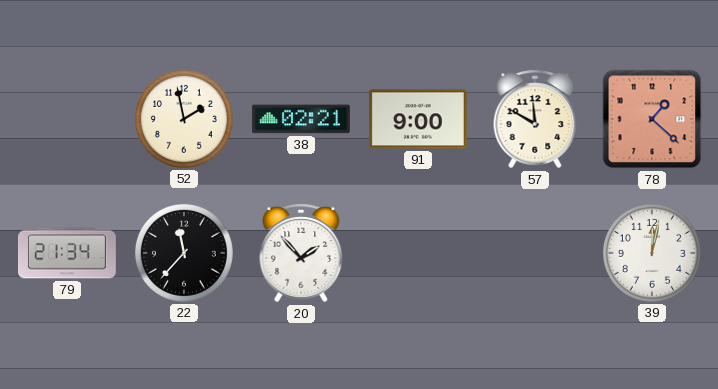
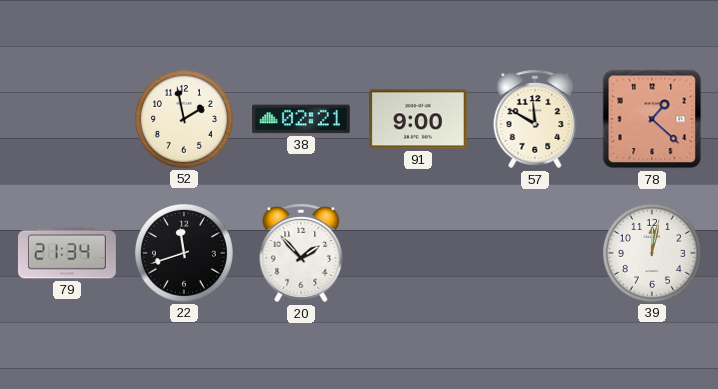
22: 11:37 -> 11:42
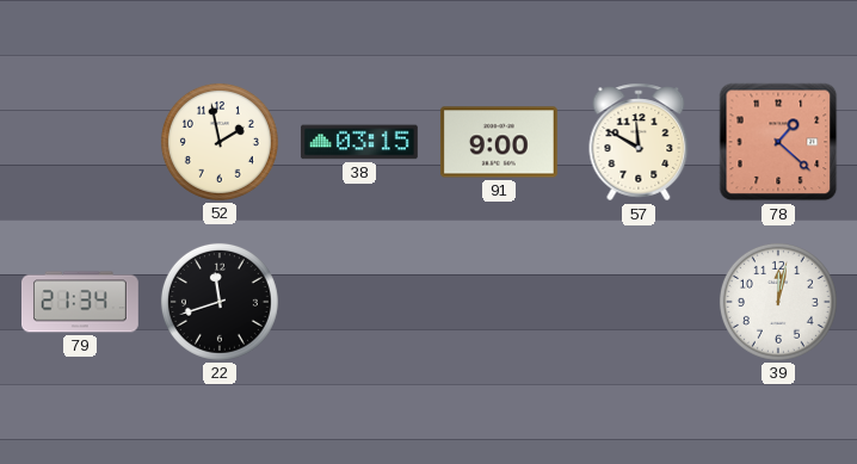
38: 02:21 -> 03:15
20: 1:53 -> none
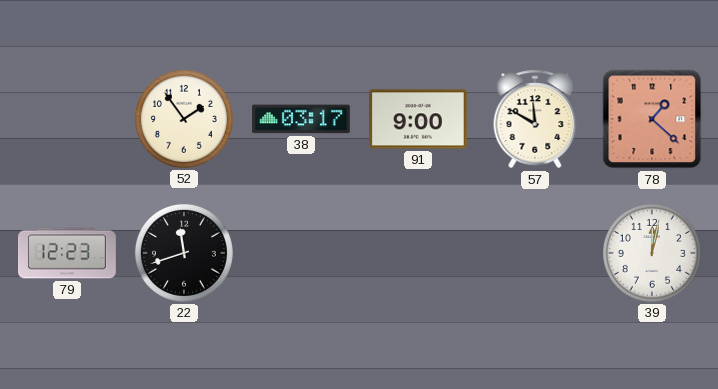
52: 1:58 -> 1:54
38: 03:15 -> 03:17
79: 21:34 -> 12:23
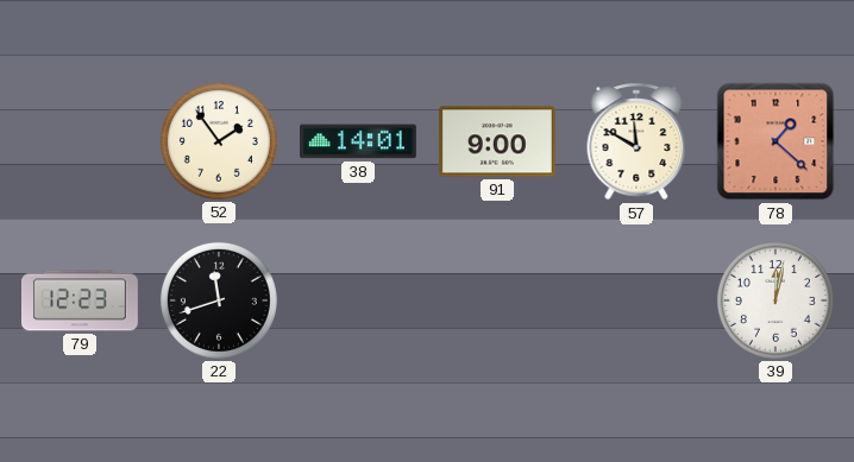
38: 03:17 -> 14:01
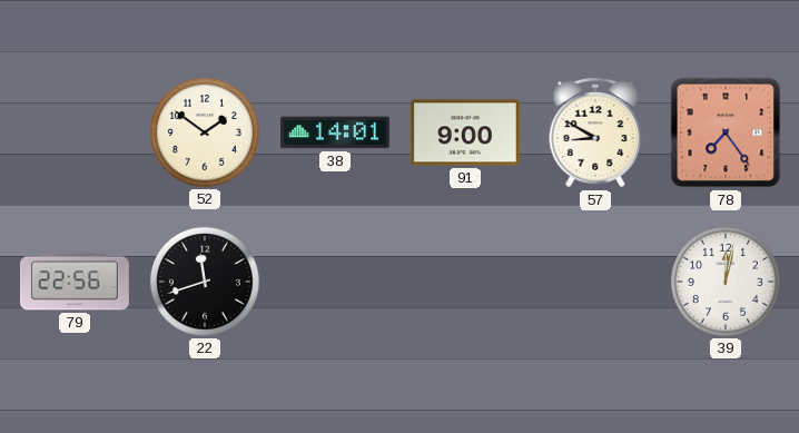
52: 1:54 -> 1:51
57: 11:50 -> 8:50
78: 1:22 -> 7:24
79: 12:23 -> 22:56
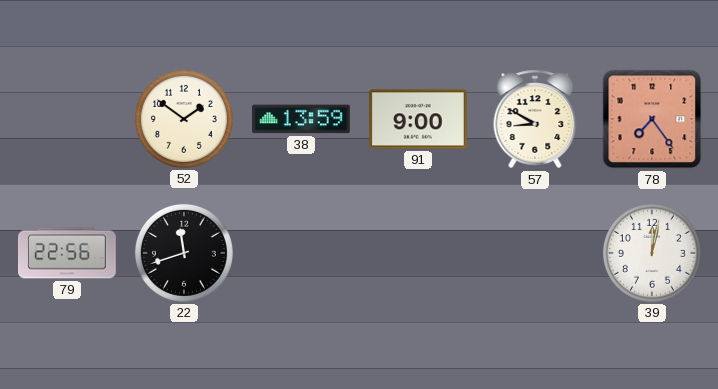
38: 14:01 -> 13:59
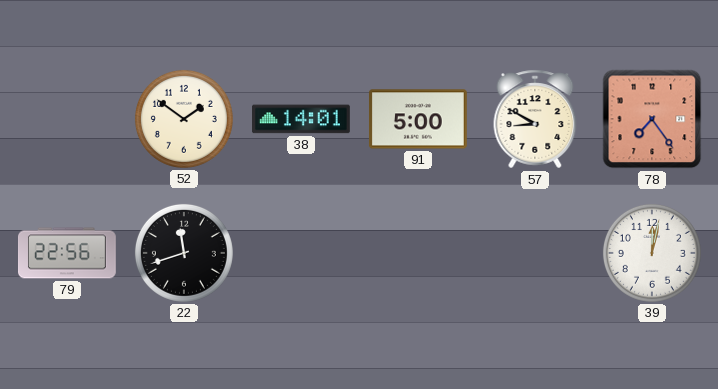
38: 13:59 -> 14:01
91: 9:00 -> 5:00
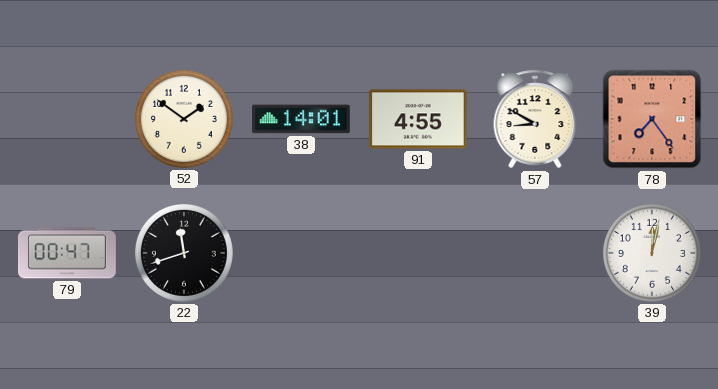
91: 5:00 -> 4:55
79: 22:56 -> 00:47
